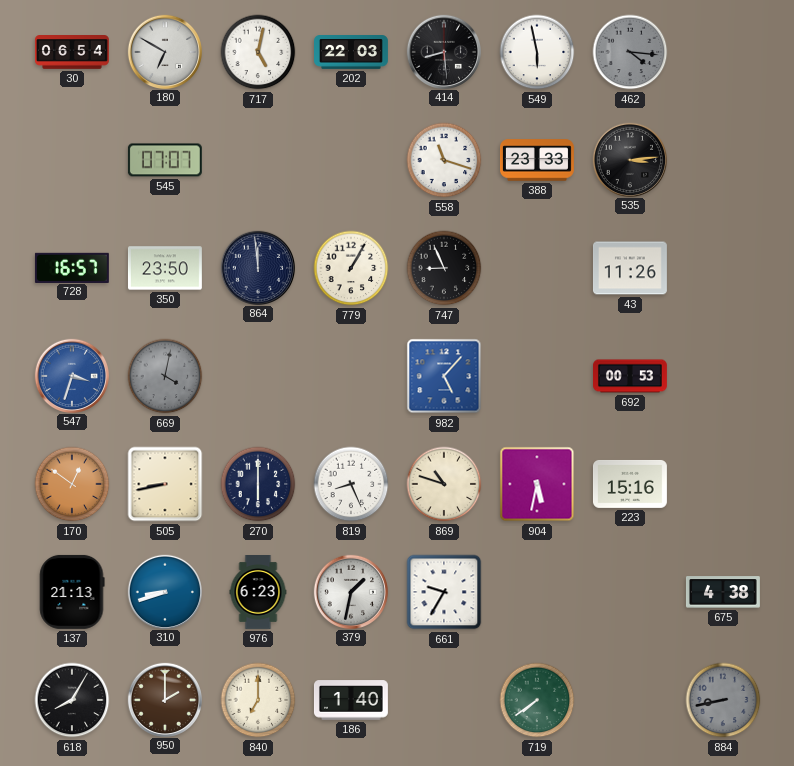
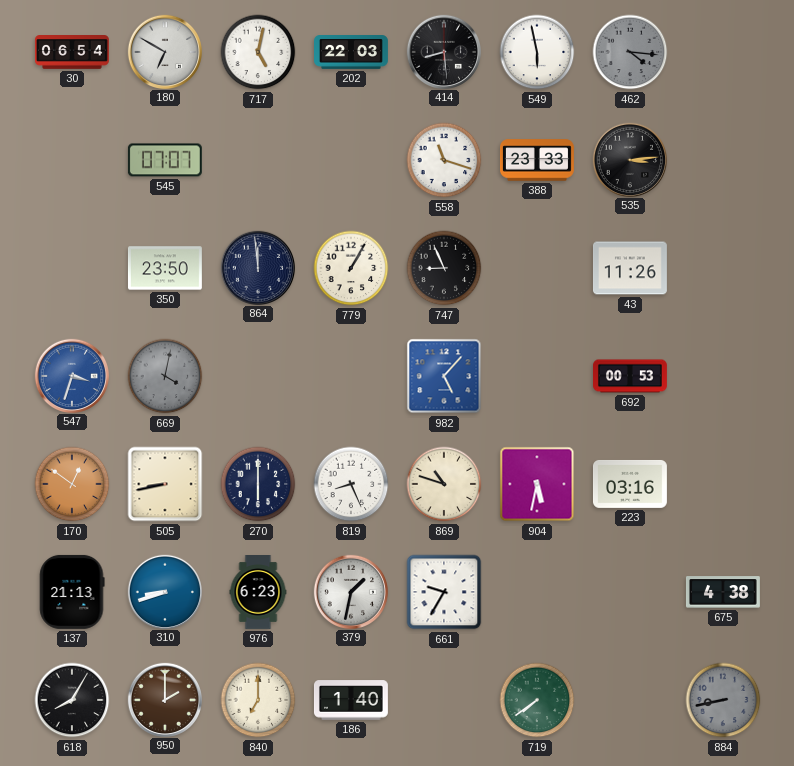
728: 16:57 -> none
223: 15:16 -> 03:16
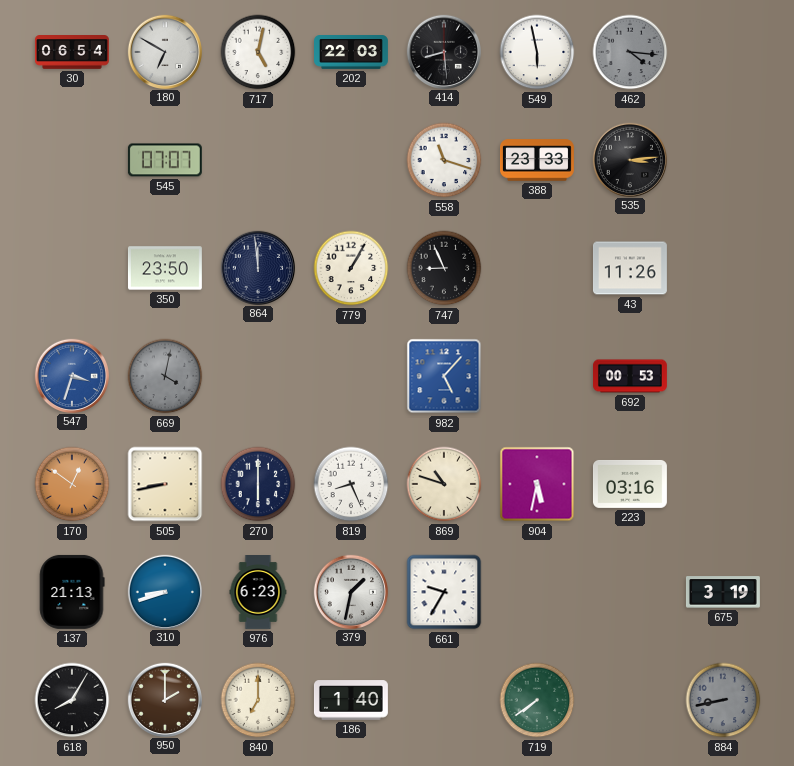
675: 4:38 -> 3:19
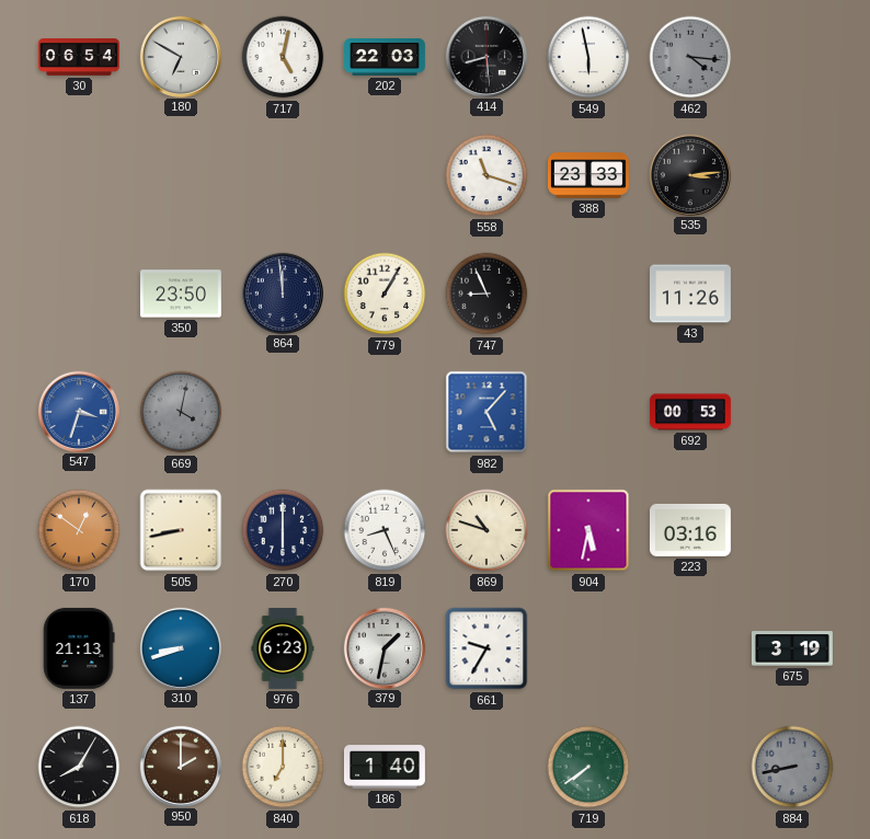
545: 07:07 -> none
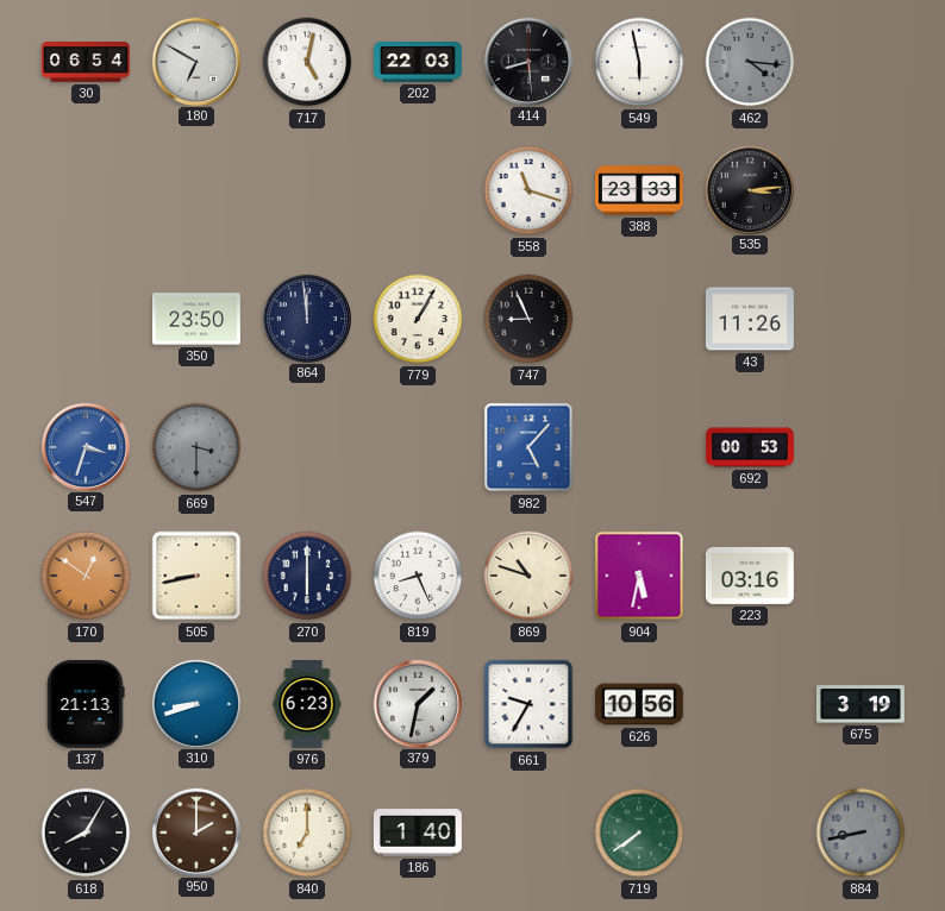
669: 4:02 -> 3:30
626: none -> 10:56
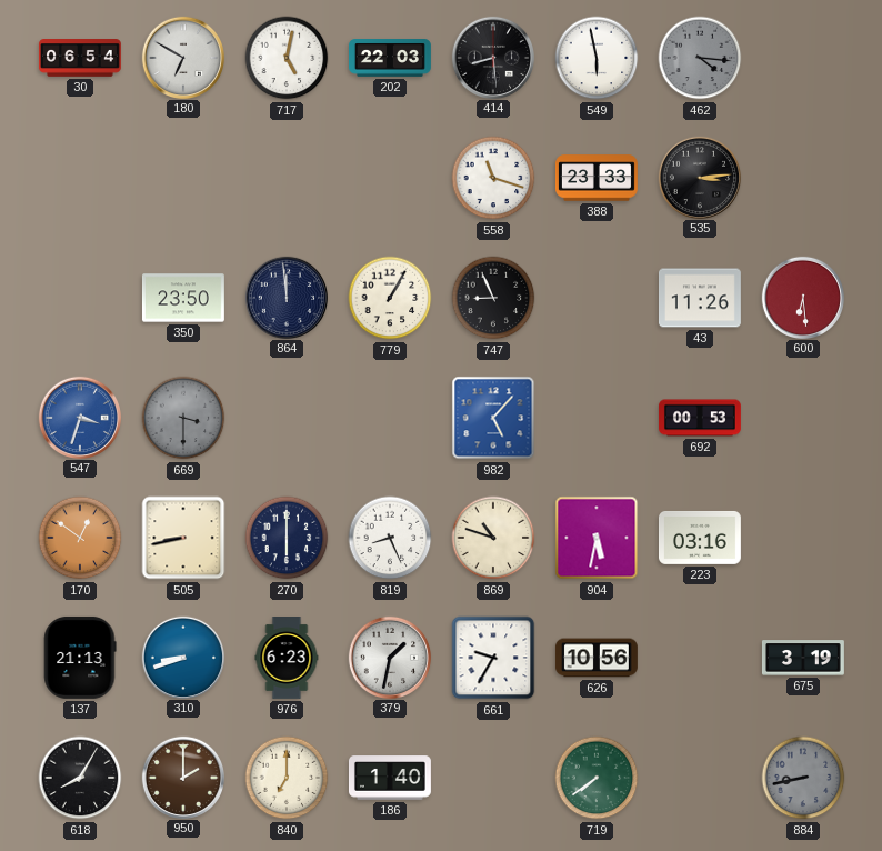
600: none -> 6:29
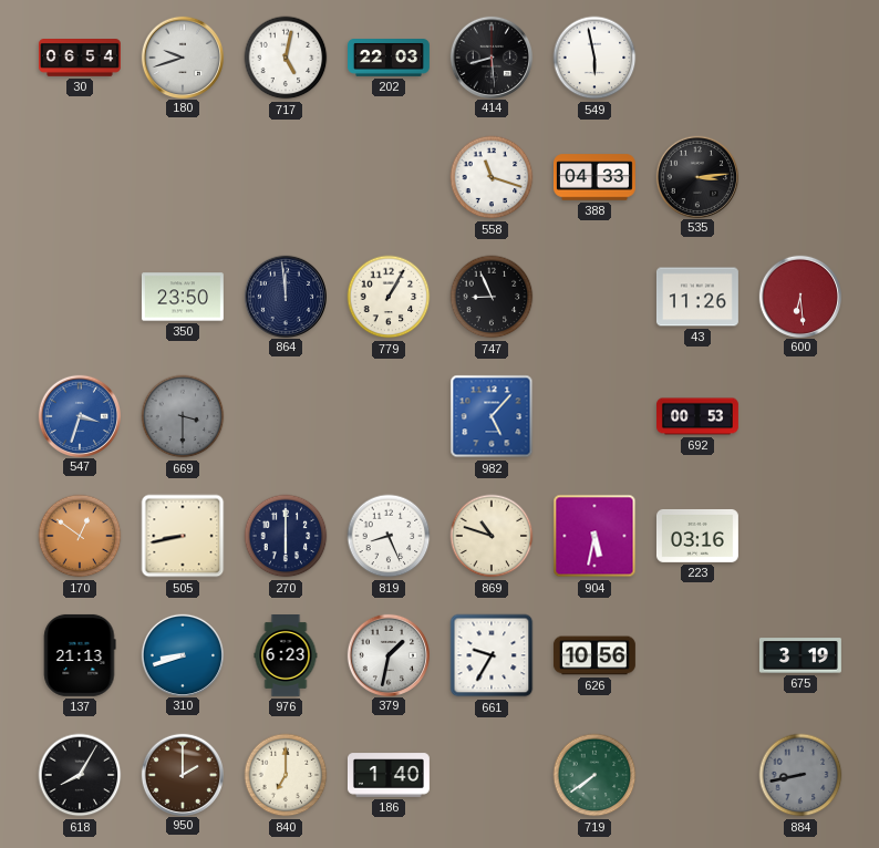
180: 6:50 -> 9:42
462: 4:16 -> none
388: 23:33 -> 04:33
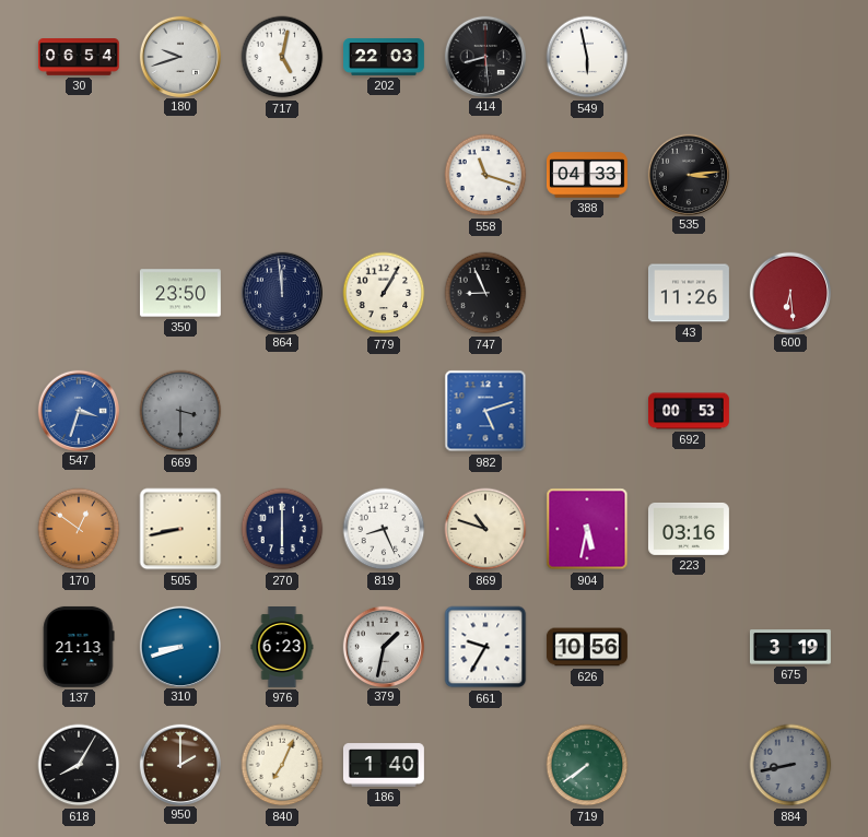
982: 5:07 -> 5:12
840: 7:00 -> 7:04
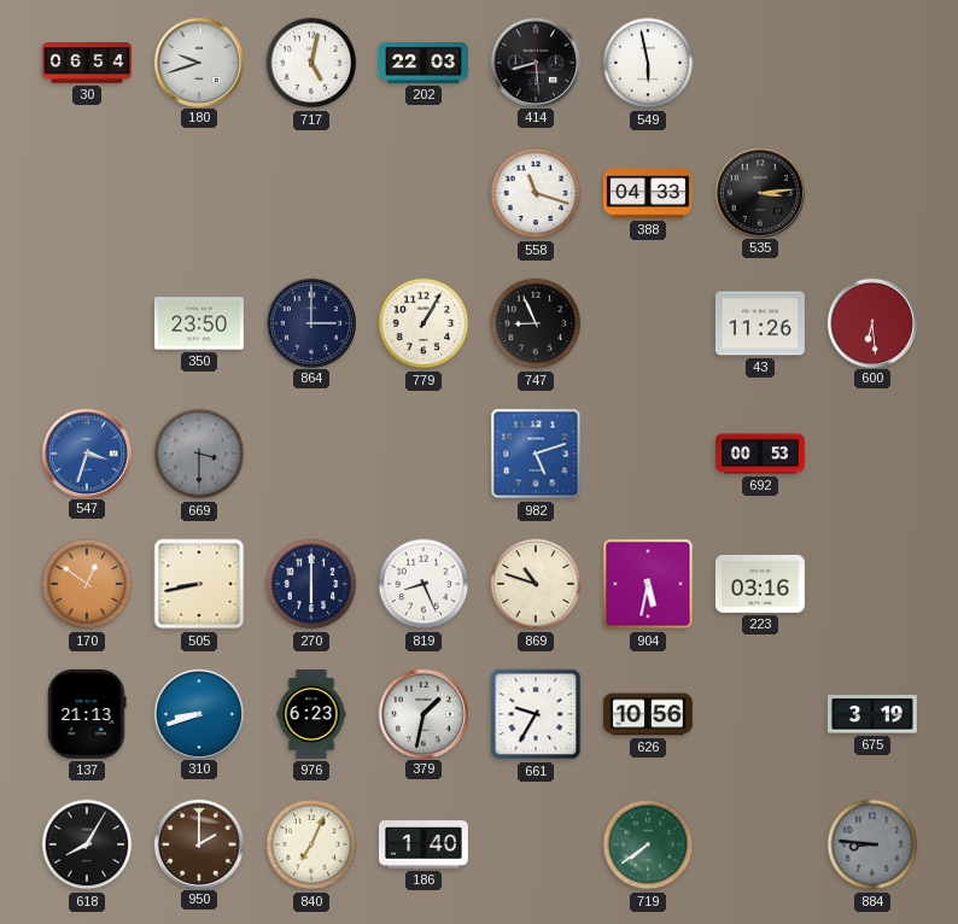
864: 11:59 -> 3:00
884: 8:43 -> 8:46
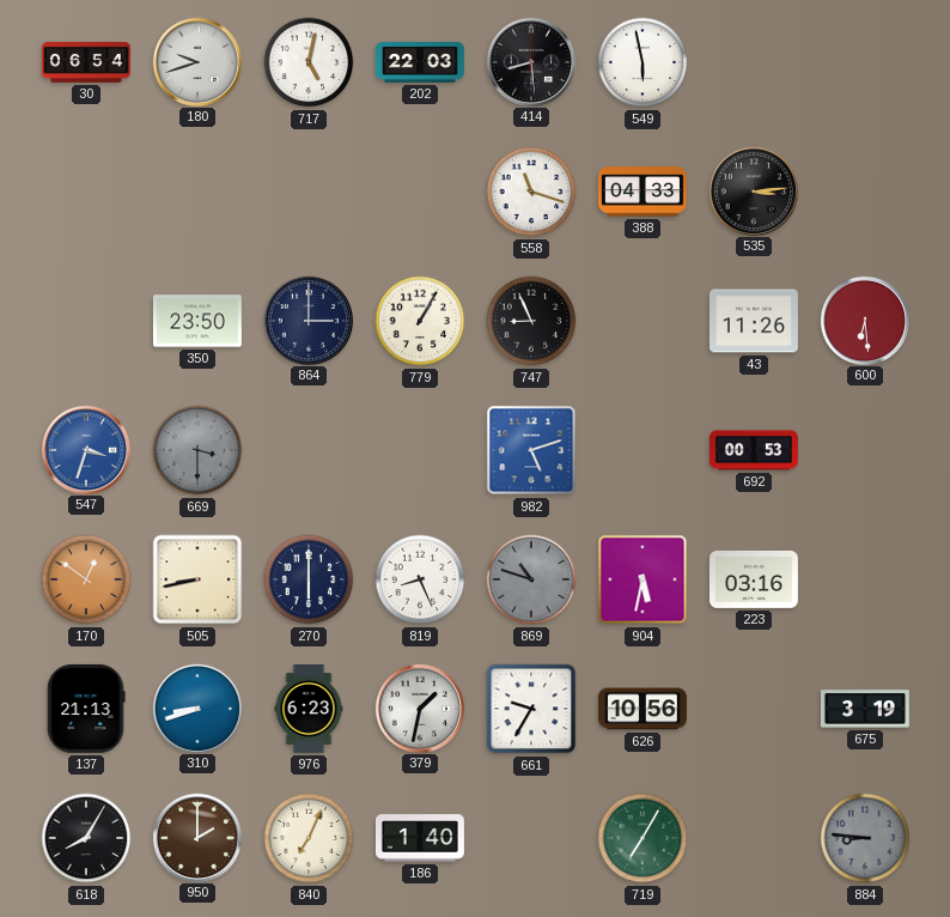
869 dial: cream -> grey
719: 7:39 -> 7:05
